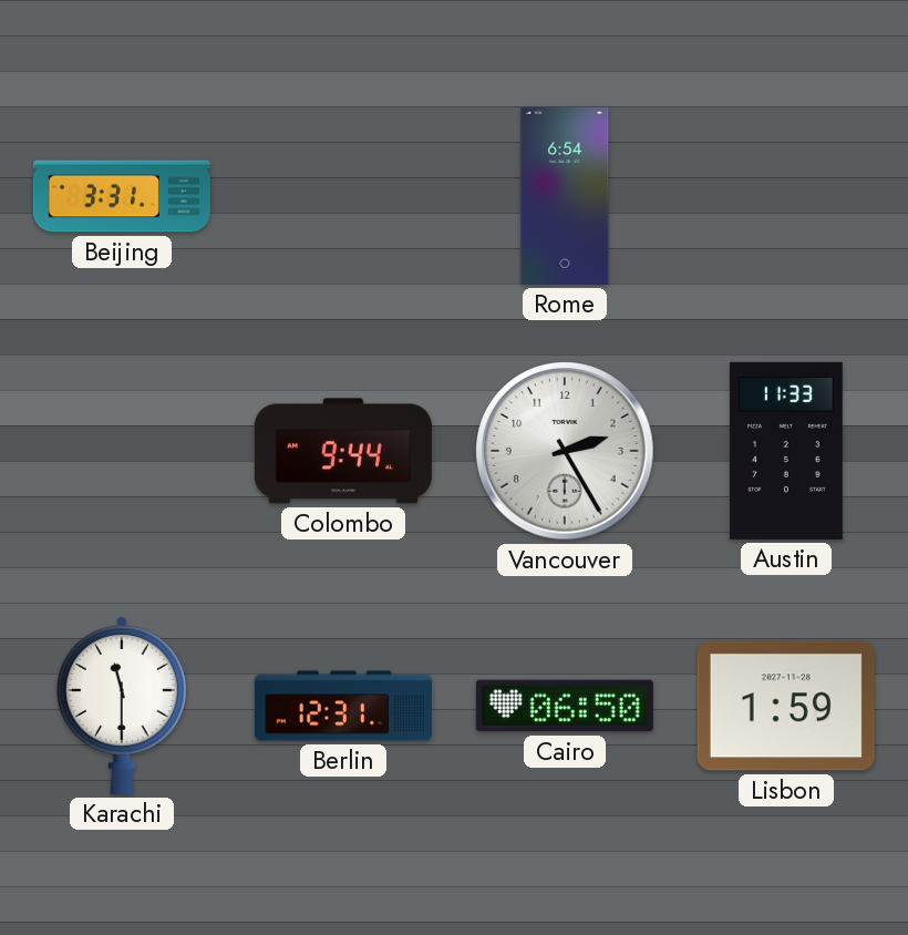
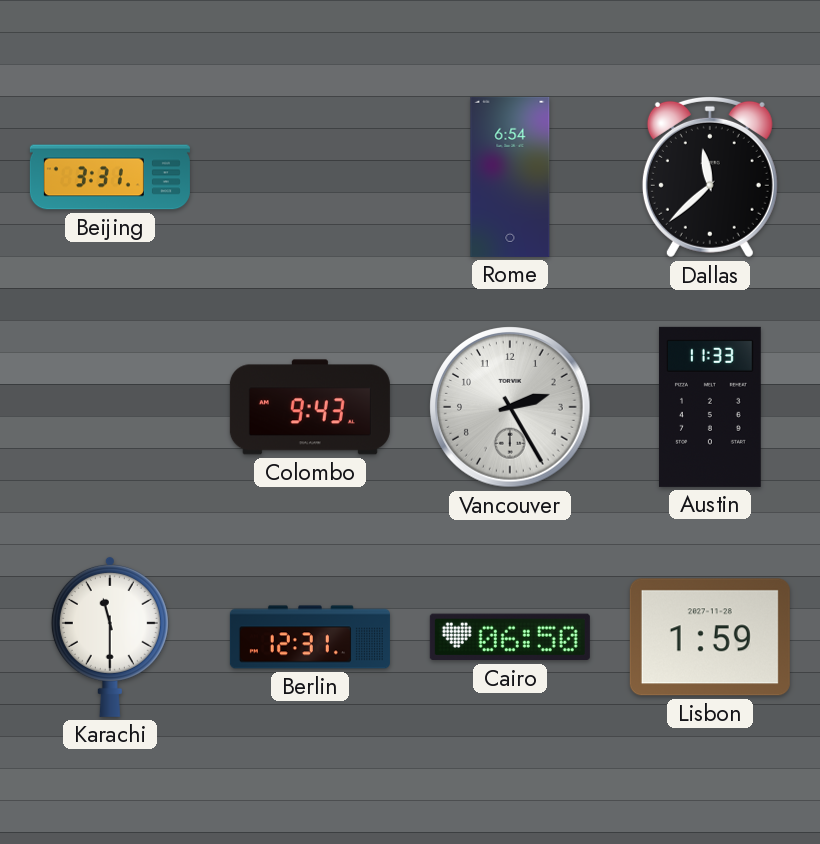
Dallas: none -> 11:38
Colombo: 9:44 -> 9:43
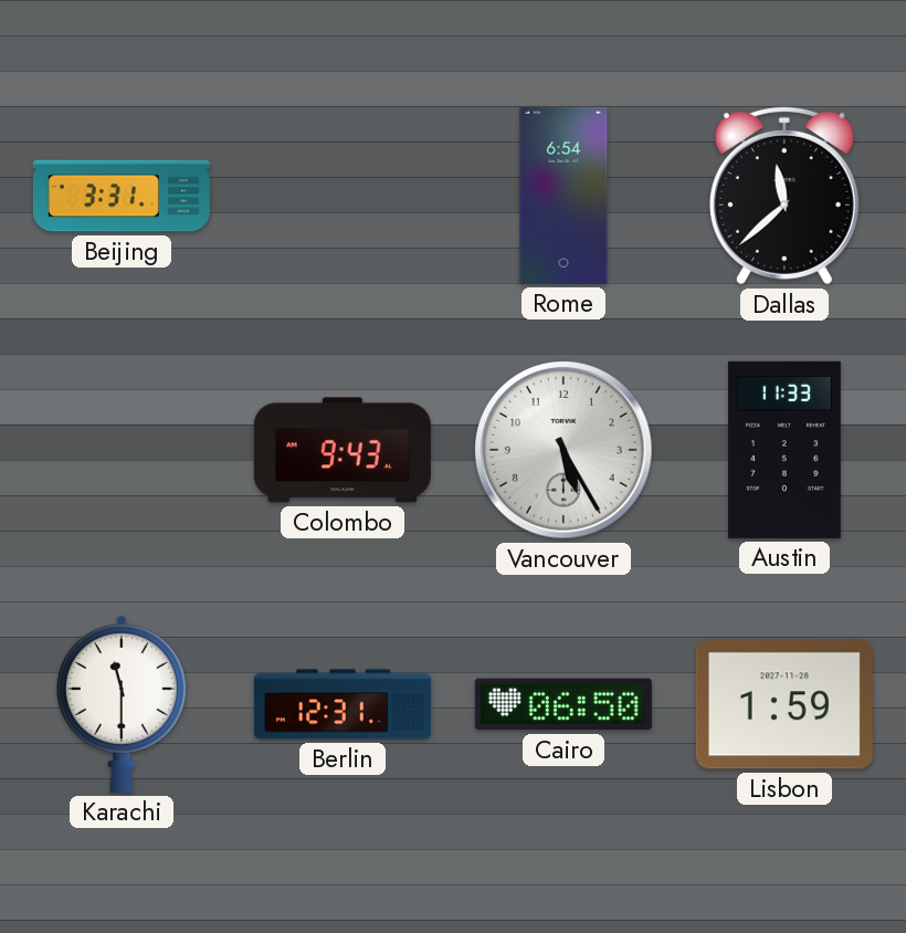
Vancouver: 2:25 -> 5:25
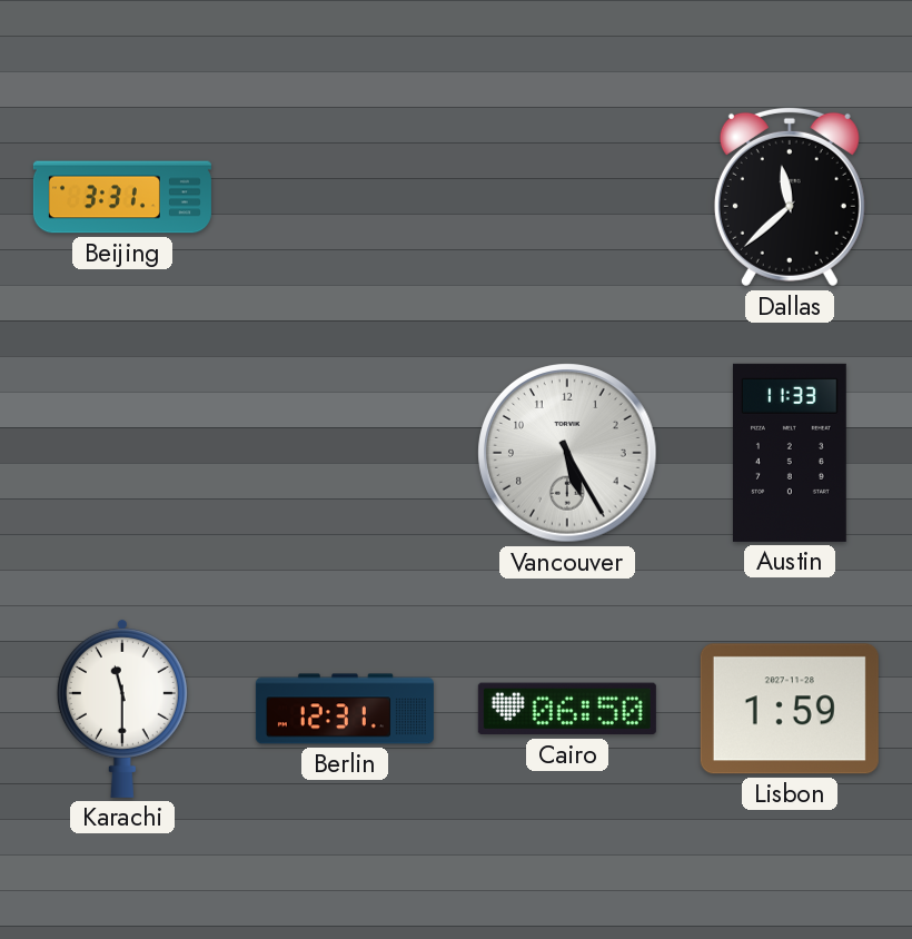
Rome: 6:54 -> none
Colombo: 9:43 -> none
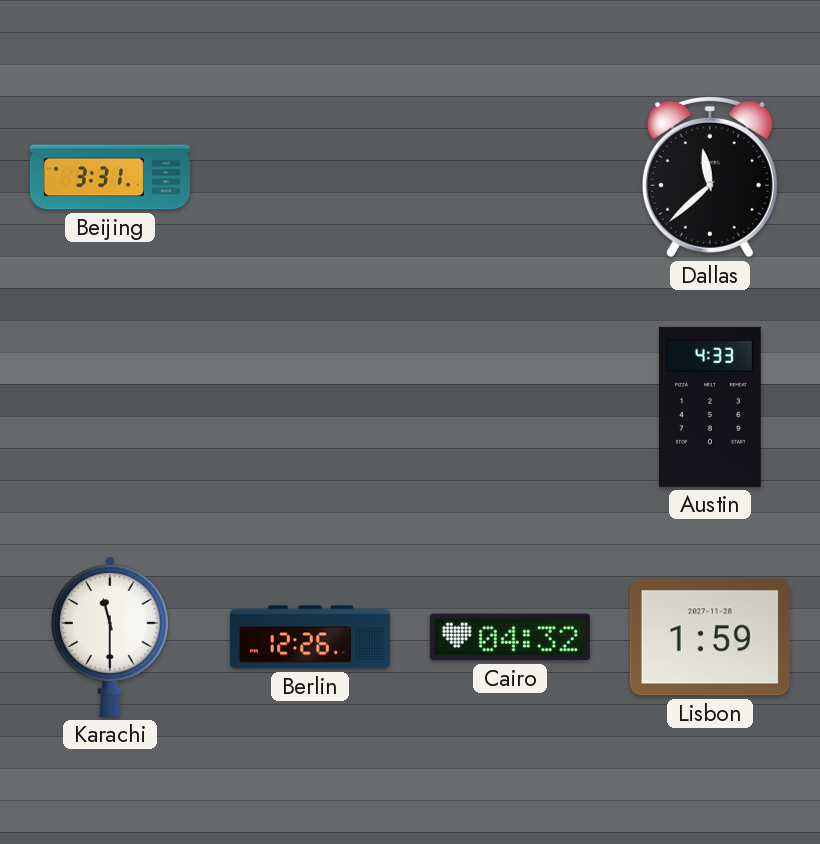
Vancouver: 5:25 -> none
Austin: 11:33 -> 4:33
Berlin: 12:31 -> 12:26
Cairo: 06:50 -> 04:32
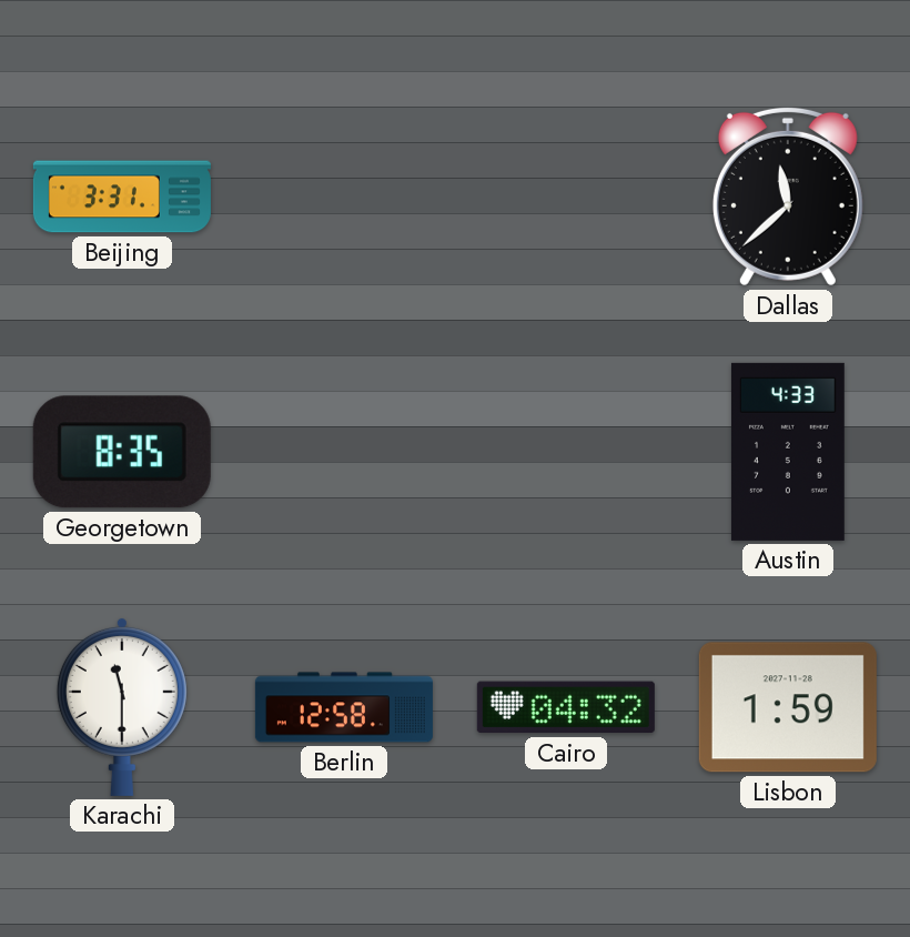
Georgetown: none -> 8:35
Berlin: 12:26 -> 12:58
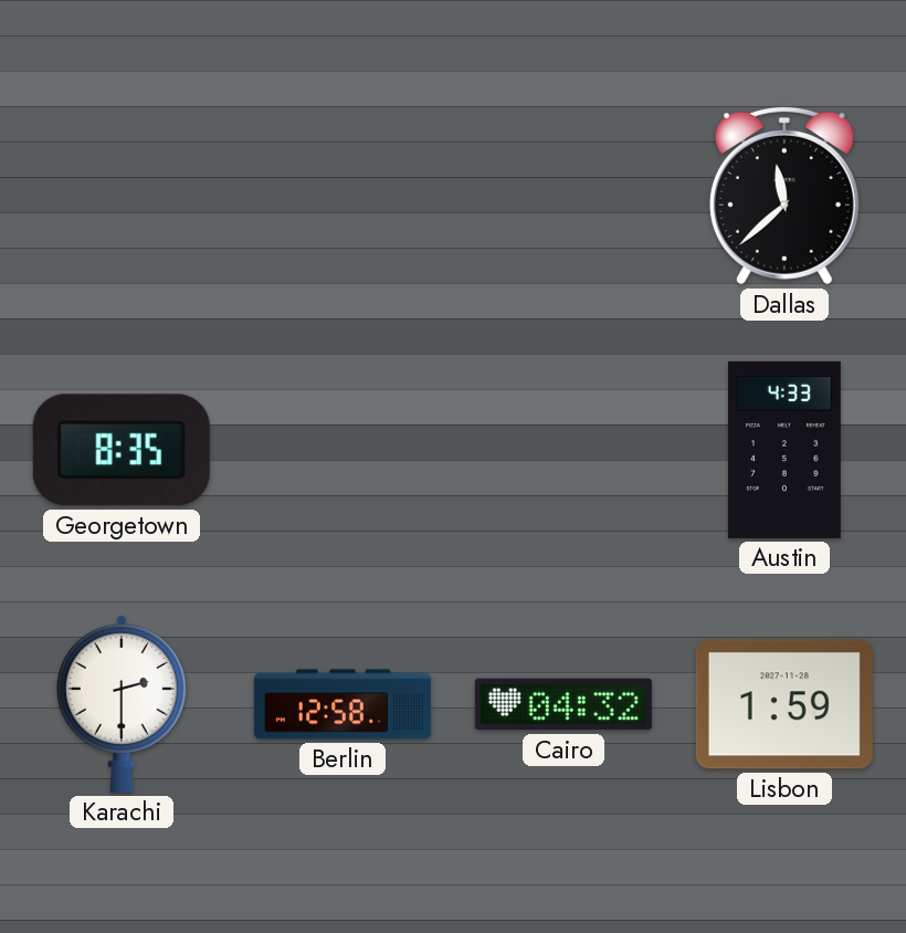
Beijing: 3:31 -> none
Karachi: 11:30 -> 2:30
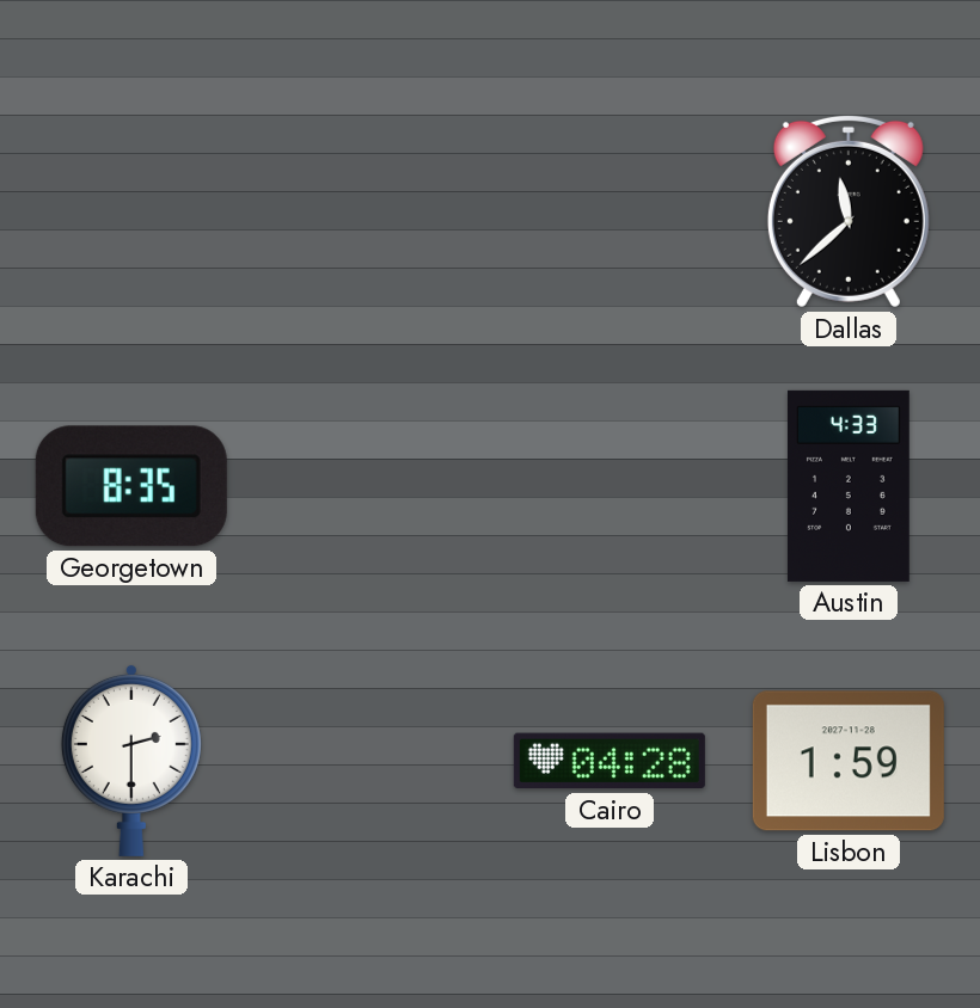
Berlin: 12:58 -> none
Cairo: 04:32 -> 04:28
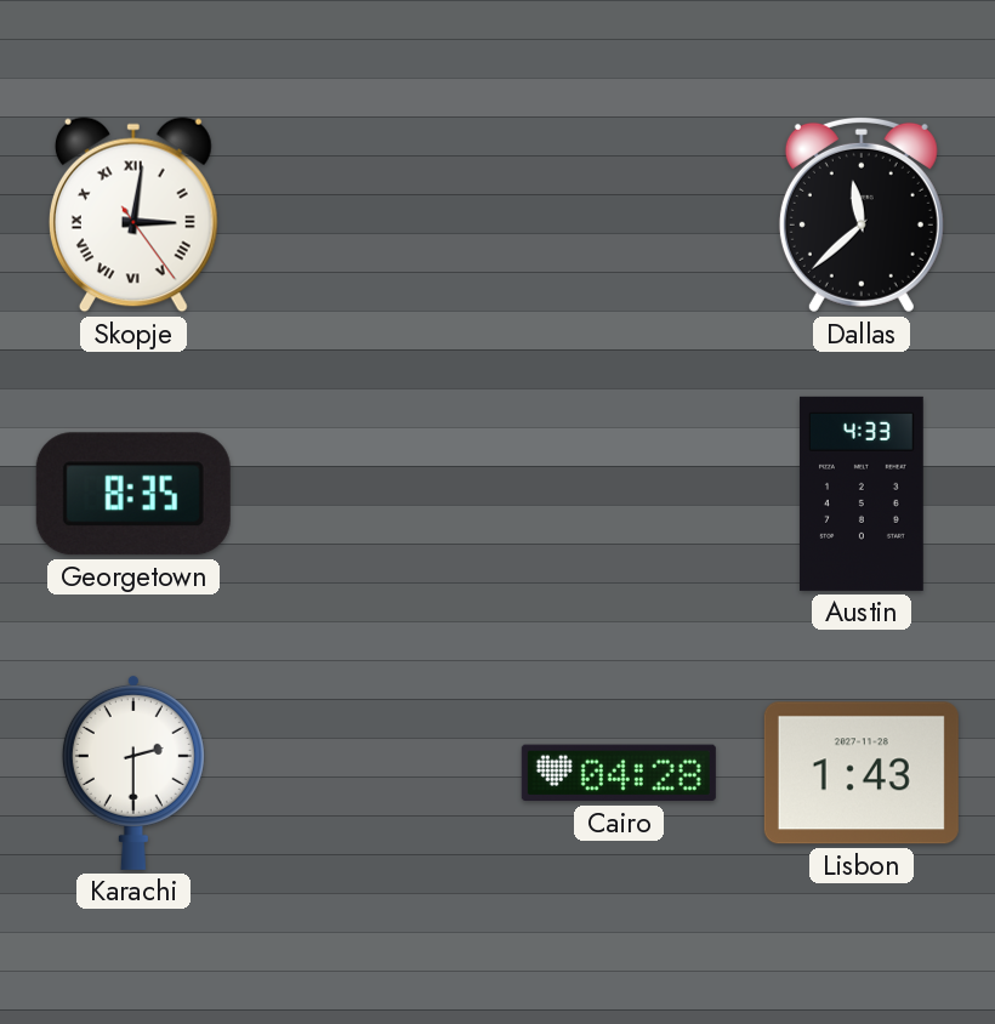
Skopje: none -> 3:01
Lisbon: 1:59 -> 1:43
